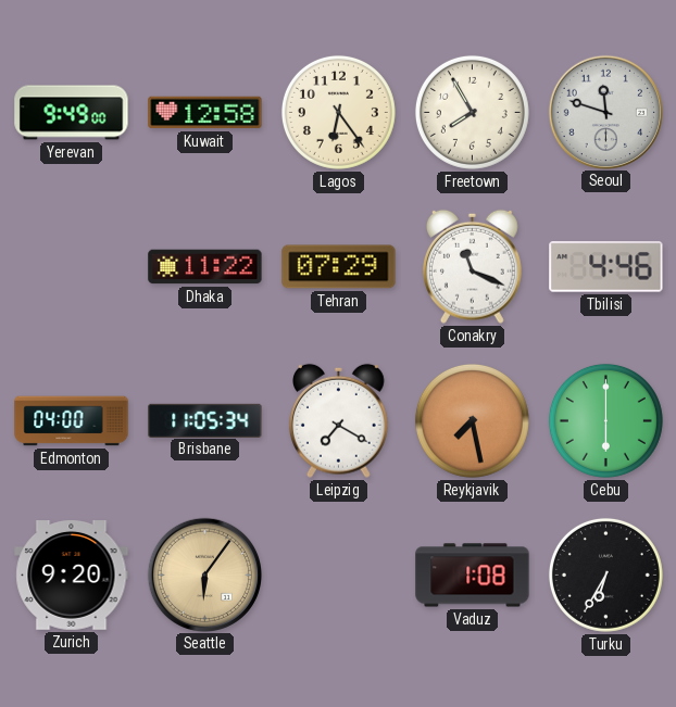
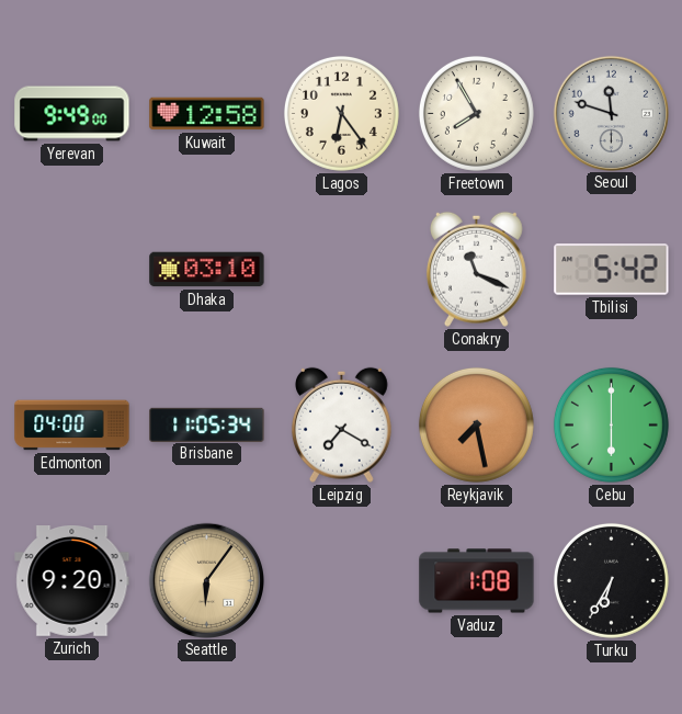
Dhaka: 11:22 -> 03:10
Tehran: 07:29 -> none
Tbilisi: 4:46 -> 5:42
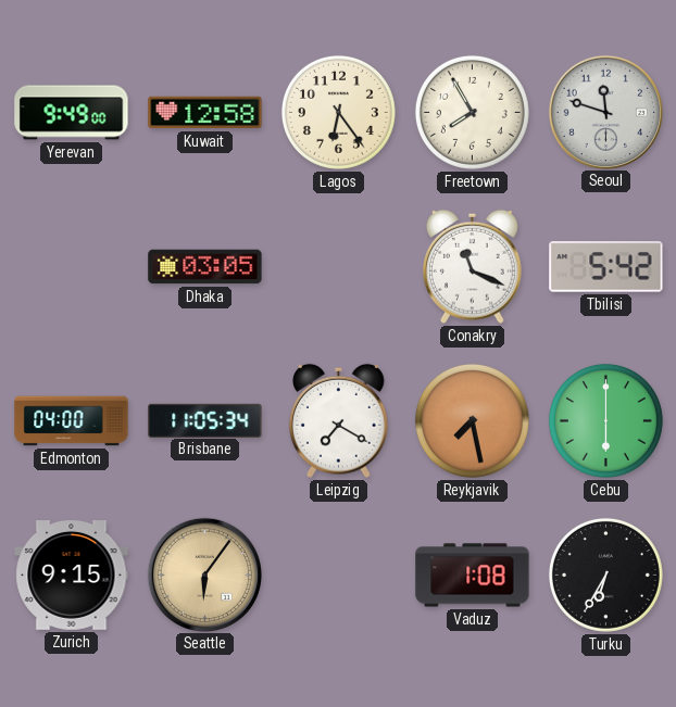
Dhaka: 03:10 -> 03:05
Zurich: 9:20 -> 9:15
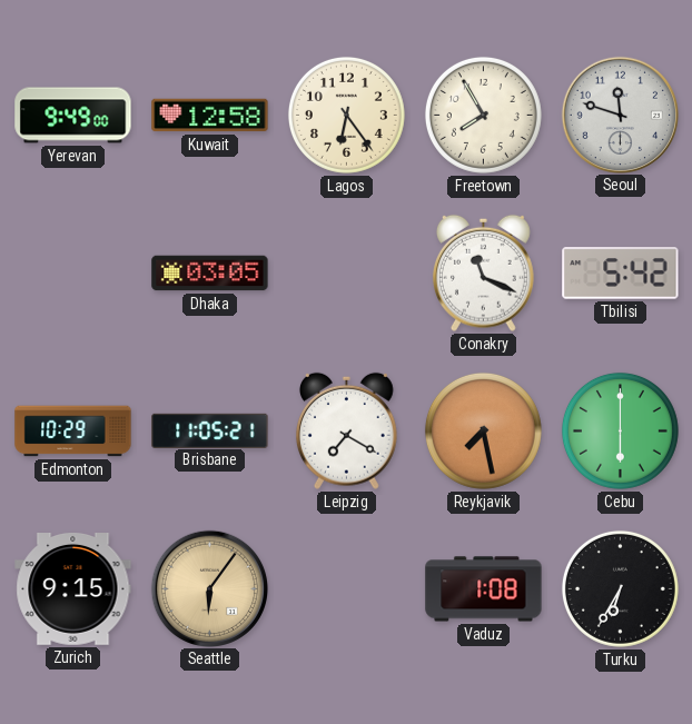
Edmonton: 04:00 -> 10:29
Brisbane: 11:05:34 -> 11:05:21
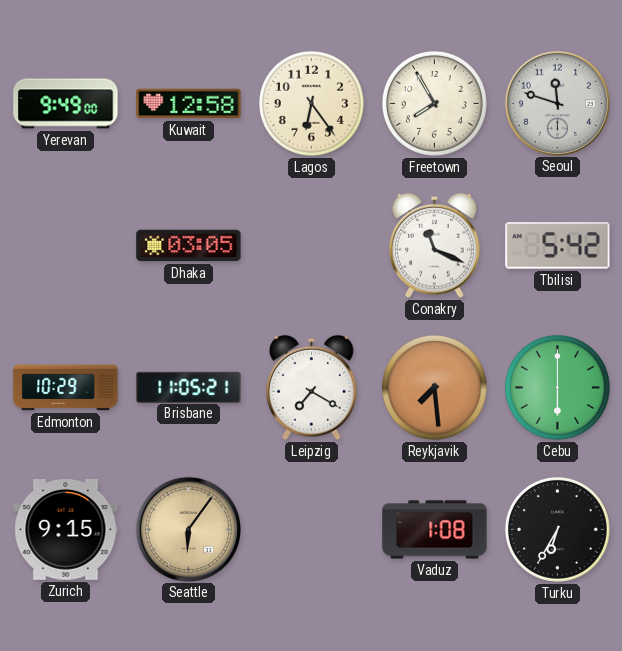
Reykjavik: 7:28 -> 7:29
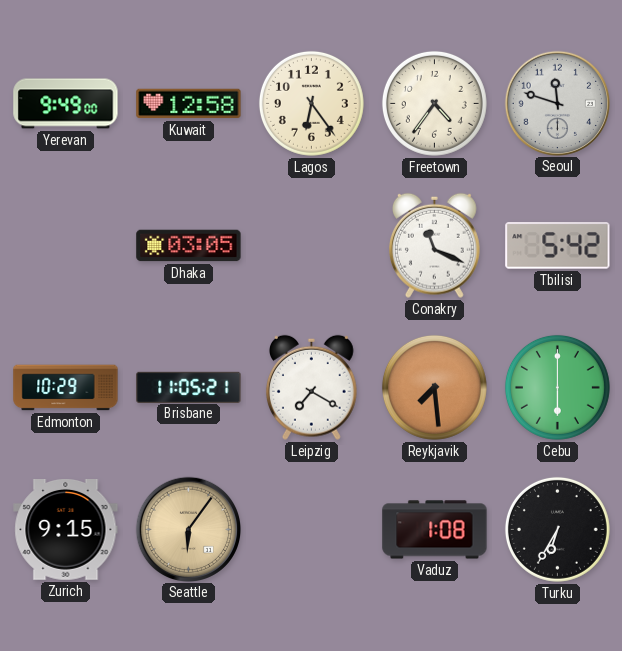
Freetown: 7:55 -> 4:36
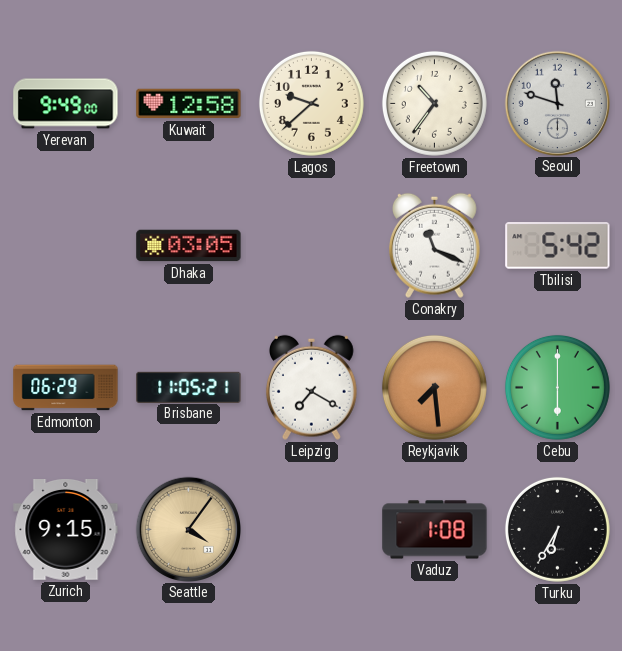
Lagos: 6:24 -> 9:38
Freetown: 4:36 -> 10:36
Edmonton: 10:29 -> 06:29
Seattle: 6:06 -> 4:06
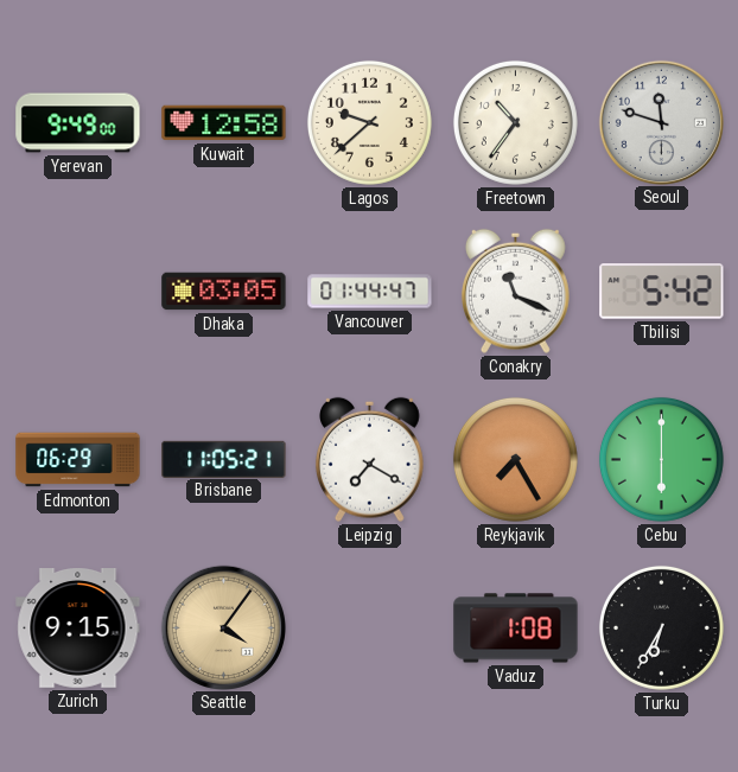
Vancouver: none -> 01:44
Reykjavik: 7:29 -> 7:25
